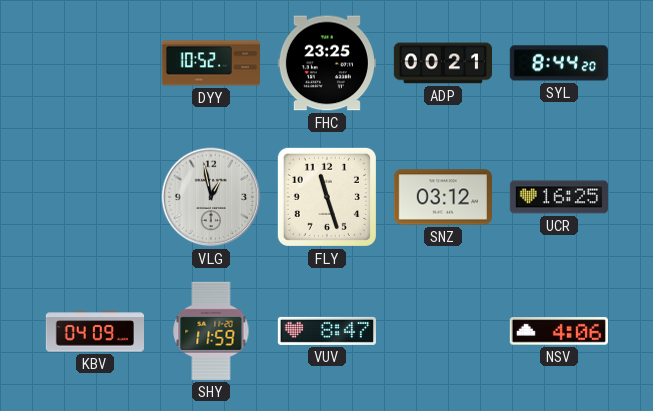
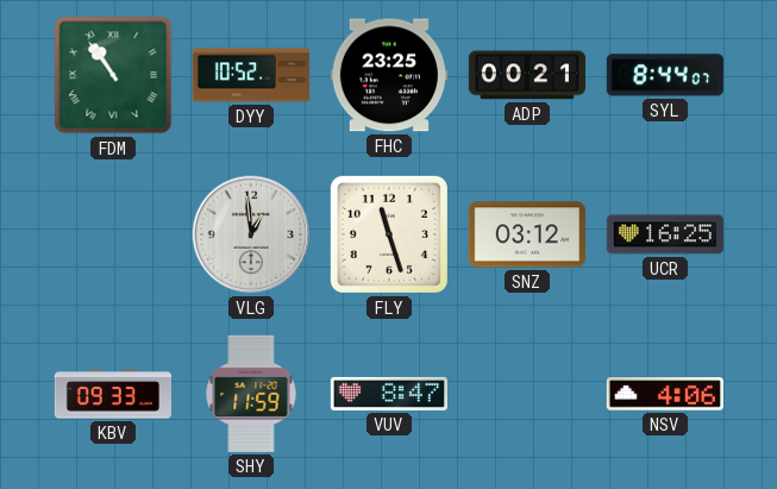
FDM: none -> 10:54
SYL: 8:44:20 -> 8:44:07
VLG: 12:58 -> 12:59
KBV: 04:09 -> 09:33
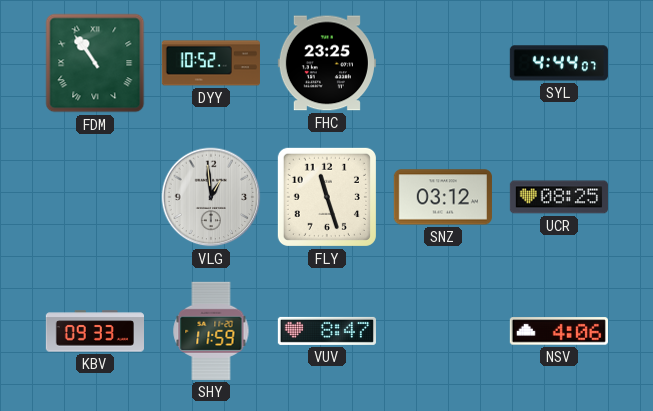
ADP: 00:21 -> none
SYL: 8:44 -> 4:44
UCR: 16:25 -> 08:25
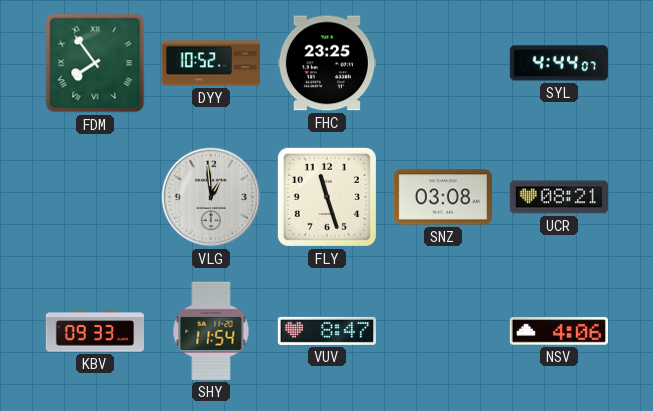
FDM: 10:54 -> 7:54
SNZ: 03:12 -> 03:08
UCR: 08:25 -> 08:21
SHY: 11:59 -> 11:54
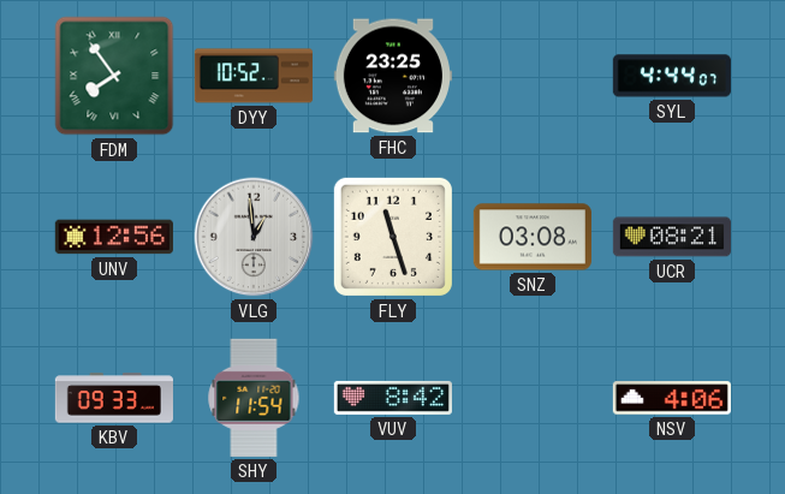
UNV: none -> 12:56
VUV: 8:47 -> 8:42
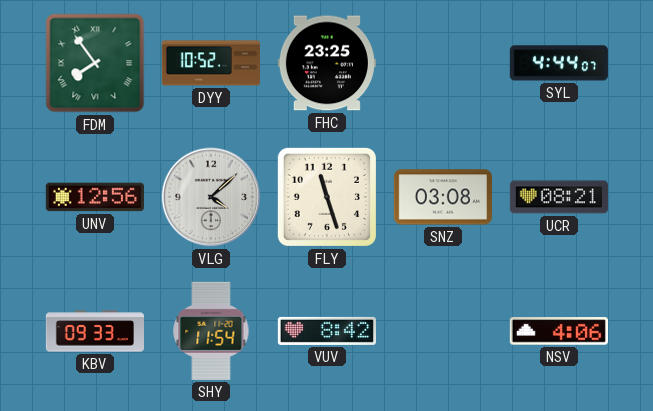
VLG: 12:59 -> 4:08
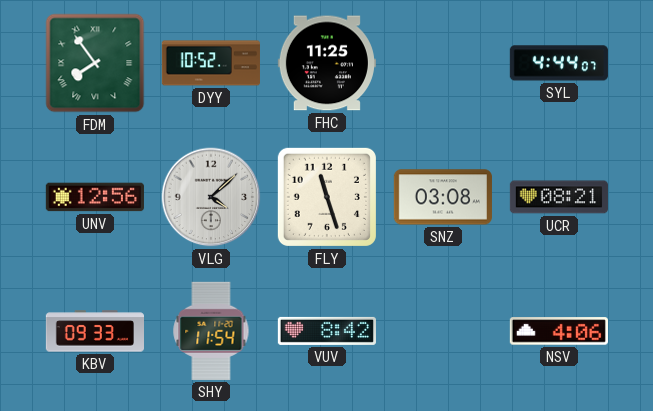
FHC: 23:25 -> 11:25
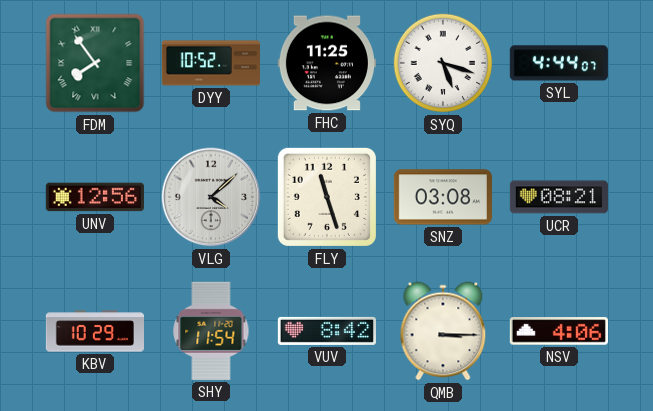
SYQ: none -> 5:18
KBV: 09:33 -> 10:29
QMB: none -> 3:15
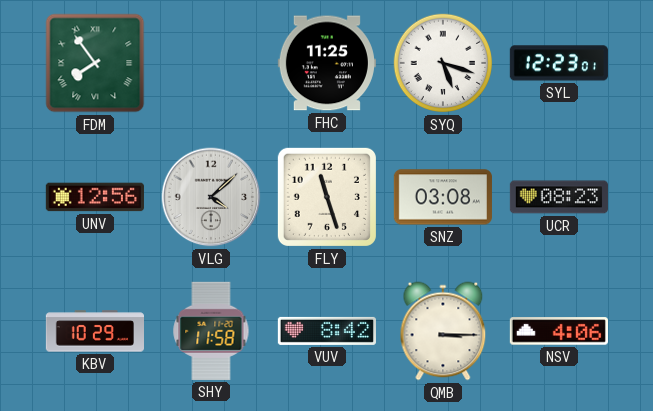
DYY: 10:52 -> none
SYL: 4:44 -> 12:23
UCR: 08:21 -> 08:23
SHY: 11:54 -> 11:58
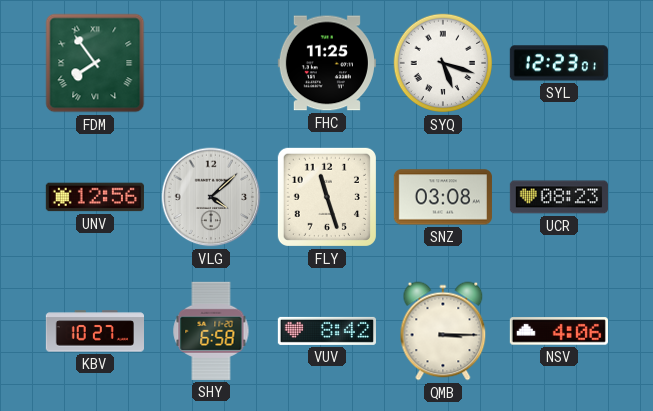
KBV: 10:29 -> 10:27
SHY: 11:58 -> 6:58
